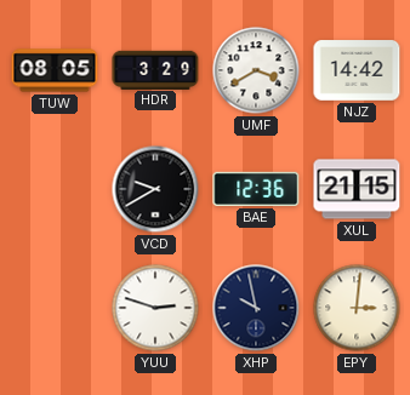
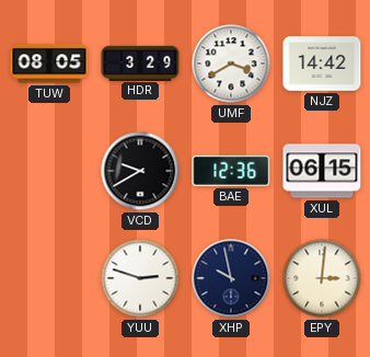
XUL: 21:15 -> 06:15
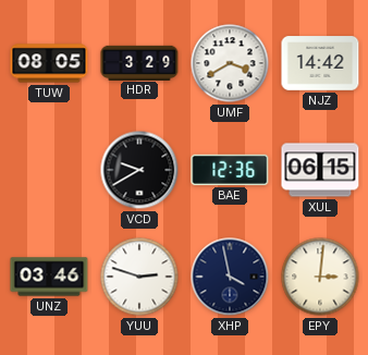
UNZ: none -> 03:46
XHP: 9:58 -> 3:58
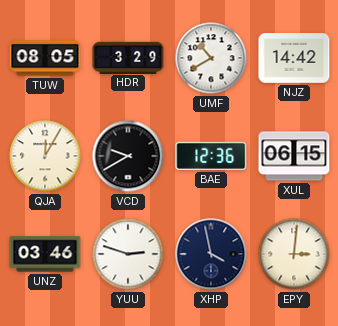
UMF: 3:40 -> 10:40
QJA: none -> 12:05
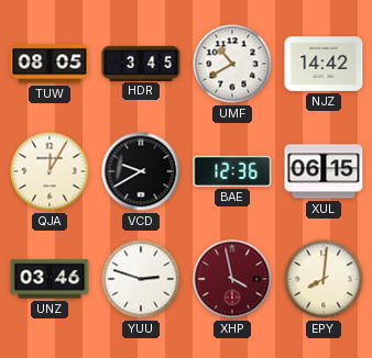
HDR: 3:29 -> 3:45
XHP dial: navy -> burgundy
EPY: 3:01 -> 8:01
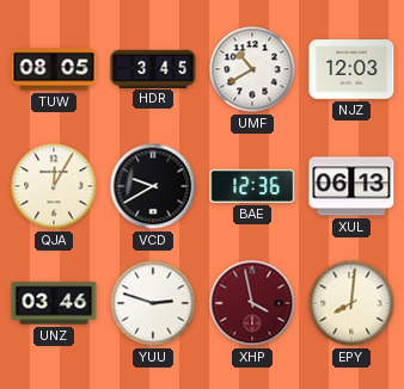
NJZ: 14:42 -> 12:03
XUL: 06:15 -> 06:13
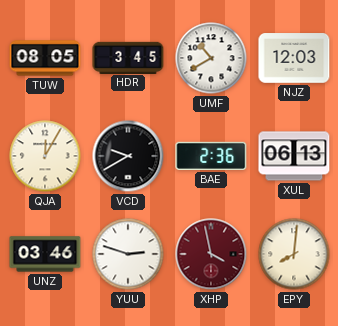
BAE: 12:36 -> 2:36
